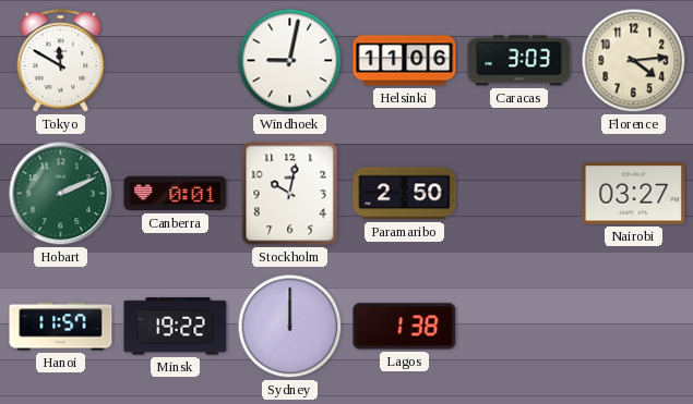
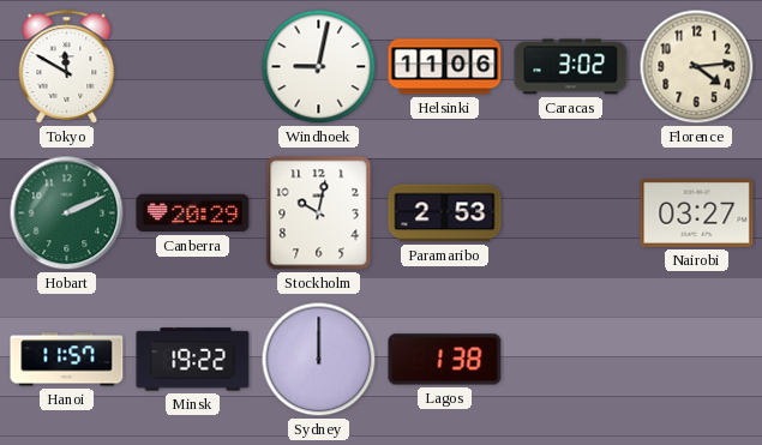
Caracas: 3:03 -> 3:02
Canberra: 0:01 -> 20:29
Paramaribo: 2:50 -> 2:53
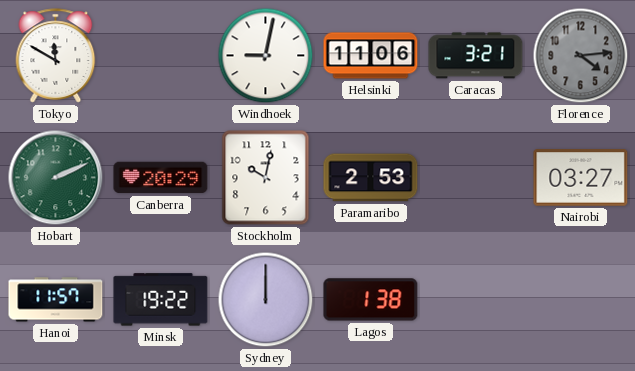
Caracas: 3:02 -> 3:21
Florence dial: cream -> grey
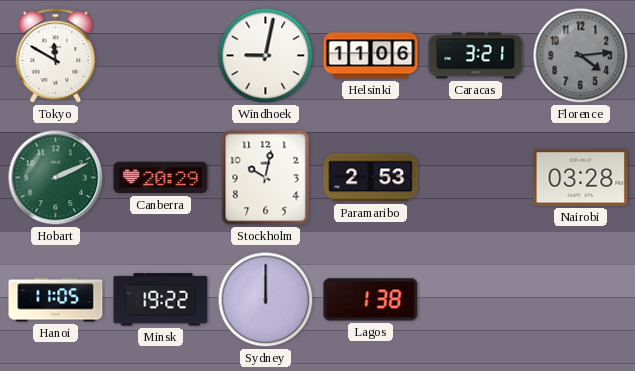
Nairobi: 03:27 -> 03:28
Hanoi: 11:57 -> 11:05
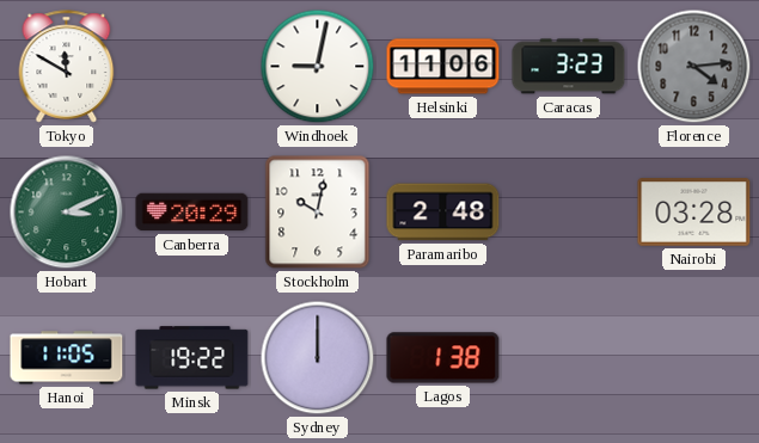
Caracas: 3:21 -> 3:23
Hobart: 2:11 -> 3:11
Paramaribo: 2:53 -> 2:48
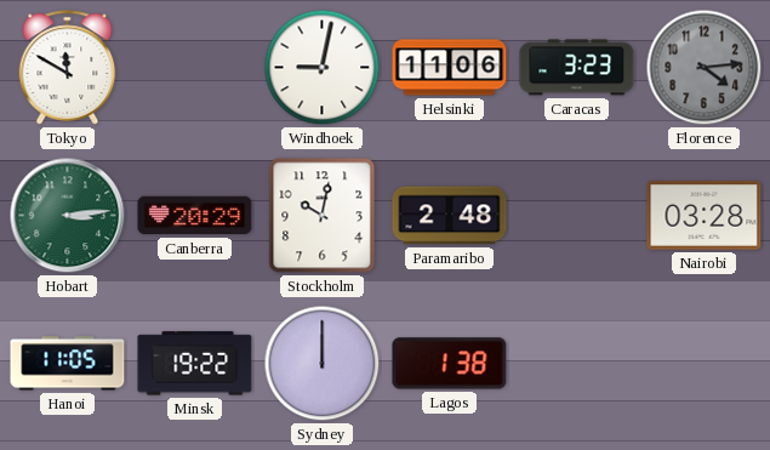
Hobart: 3:11 -> 3:14
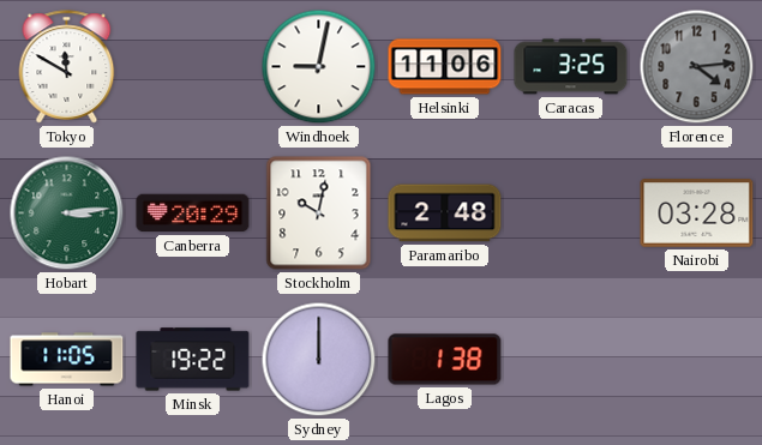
Caracas: 3:23 -> 3:25
